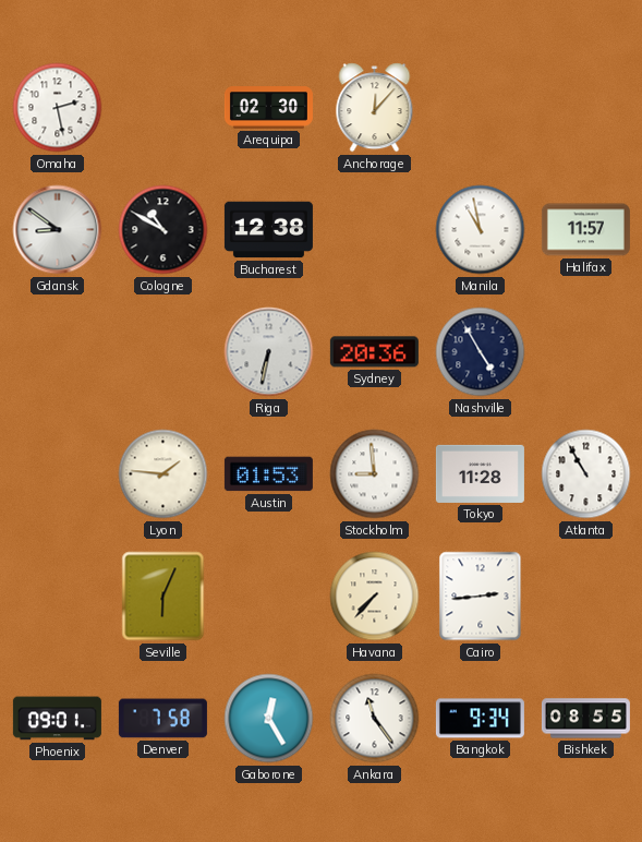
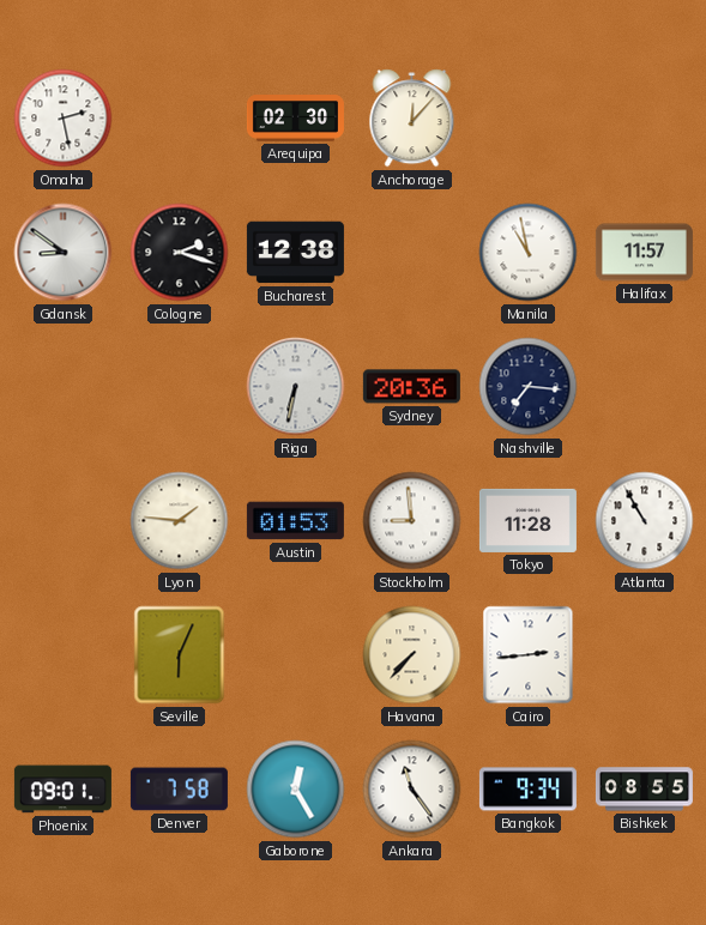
Cologne: 10:50 -> 2:18
Nashville: 4:55 -> 7:16
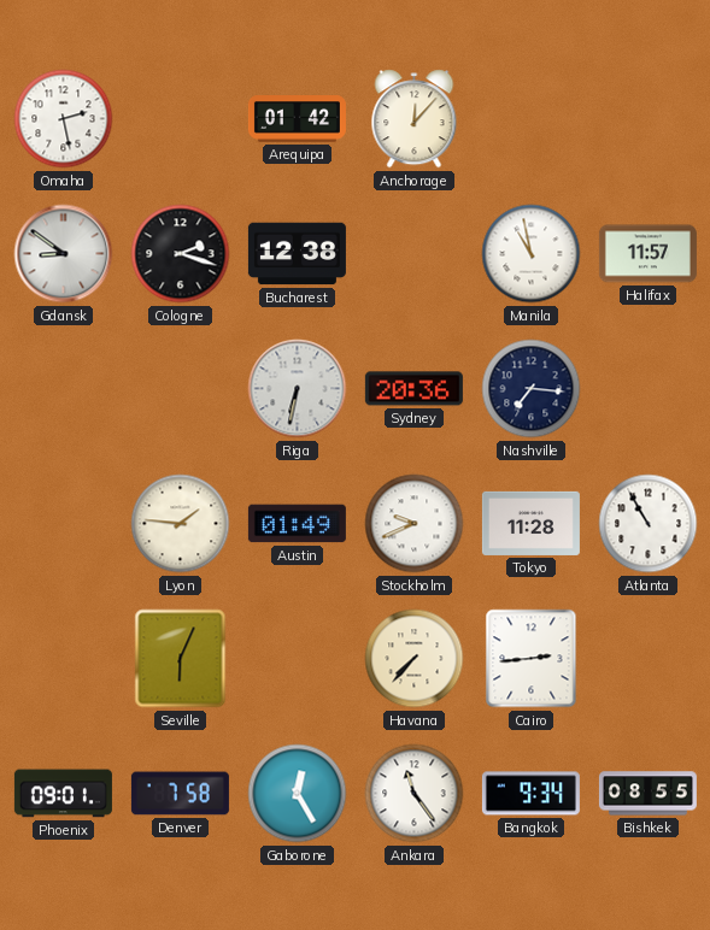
Arequipa: 02:30 -> 01:42
Austin: 01:53 -> 01:49
Stockholm: 8:59 -> 9:41
